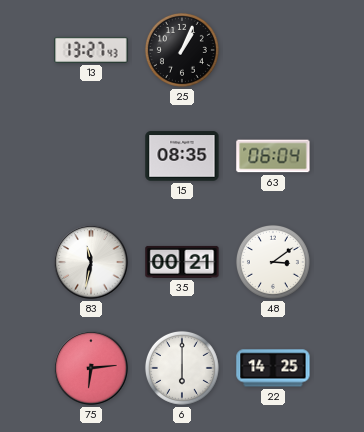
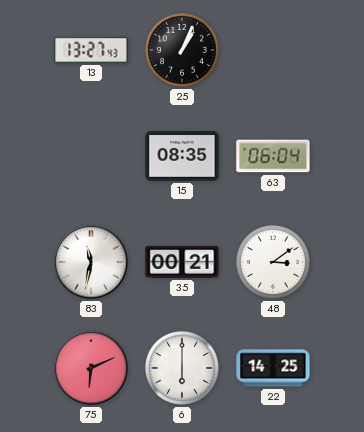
75: 6:14 -> 6:11
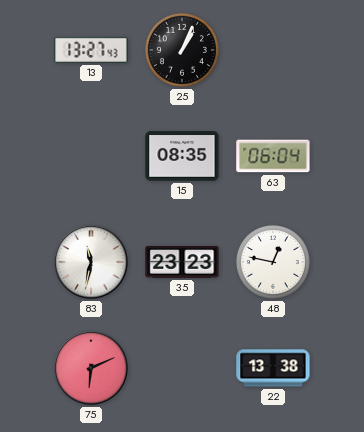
35: 00:21 -> 23:23
48: 3:09 -> 12:47
6: 6:00 -> none
22: 14:25 -> 13:38
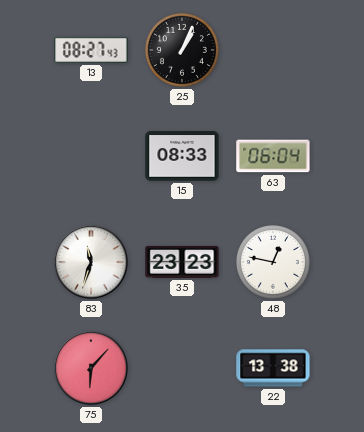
13: 13:27 -> 08:27
15: 08:35 -> 08:33
83: 11:32 -> 11:33
75: 6:11 -> 6:07
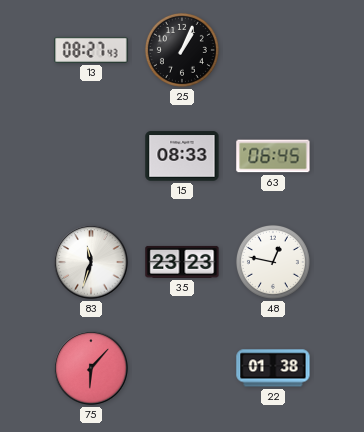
63: 06:04 -> 06:45
22: 13:38 -> 01:38
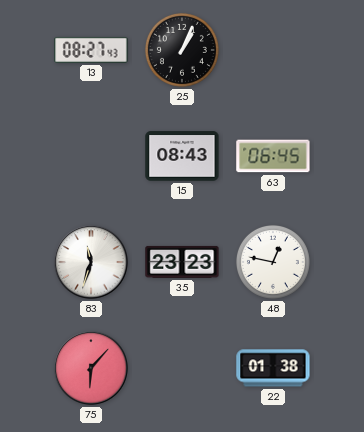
15: 08:33 -> 08:43
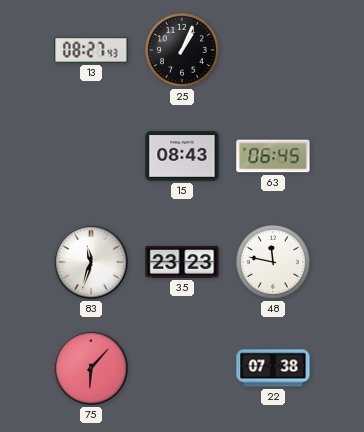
48: 12:47 -> 11:47
22: 01:38 -> 07:38
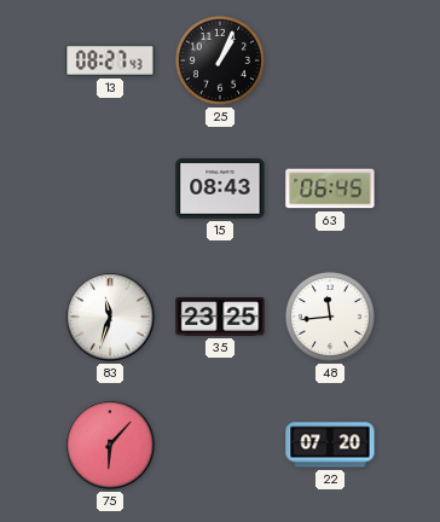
35: 23:23 -> 23:25
48: 11:47 -> 11:44
22: 07:38 -> 07:20
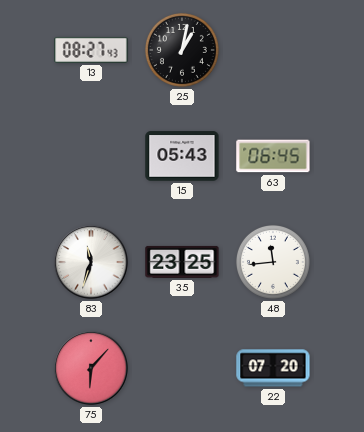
25: 1:04 -> 1:02
15: 08:43 -> 05:43
